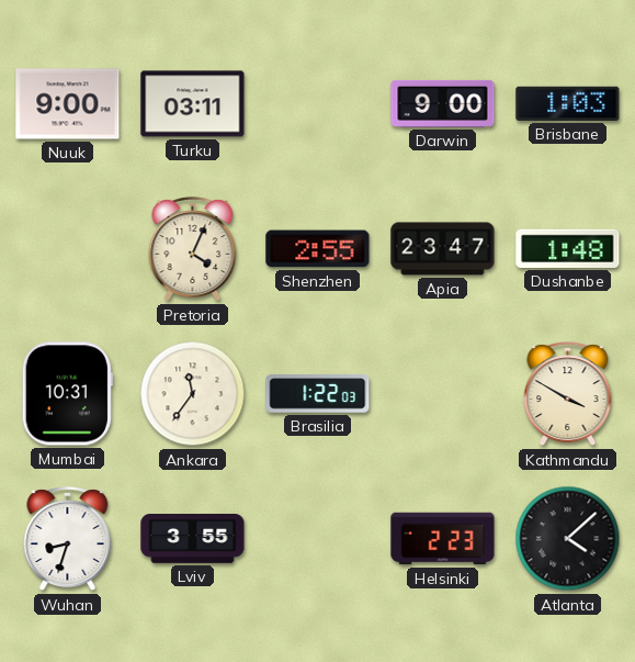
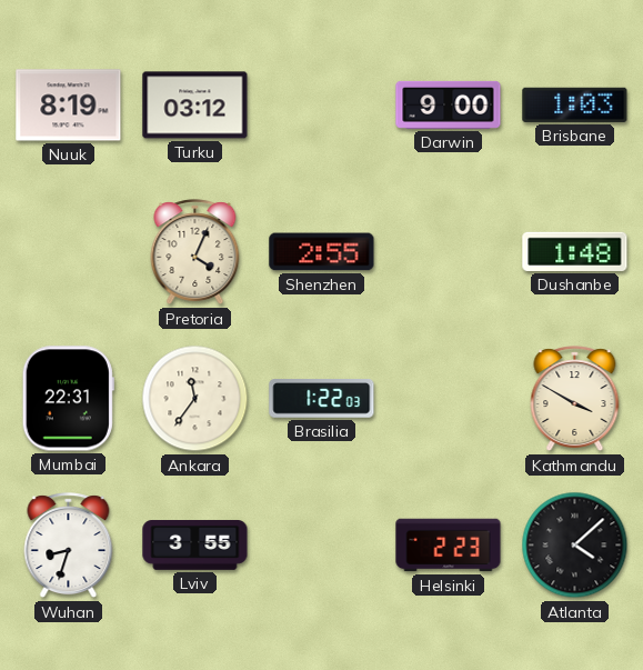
Nuuk: 9:00 -> 8:19
Turku: 03:11 -> 03:12
Apia: 23:47 -> none
Mumbai: 10:31 -> 22:31
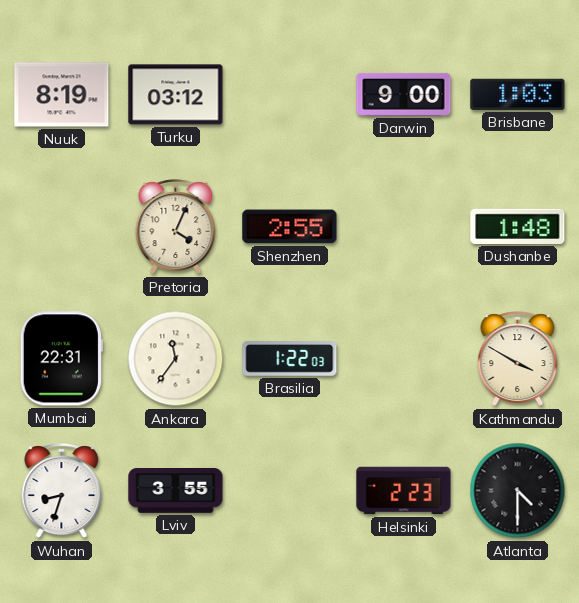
Atlanta: 4:08 -> 4:30
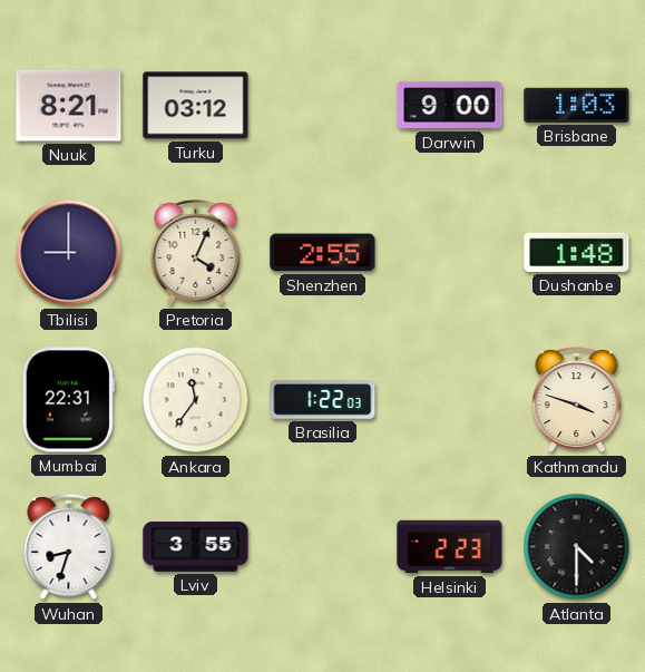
Nuuk: 8:19 -> 8:21
Tbilisi: none -> 9:00
Kathmandu: 3:50 -> 3:48
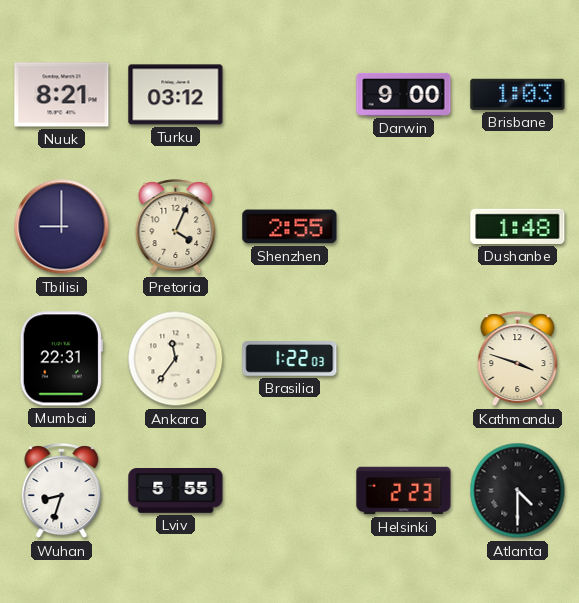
Lviv: 3:55 -> 5:55
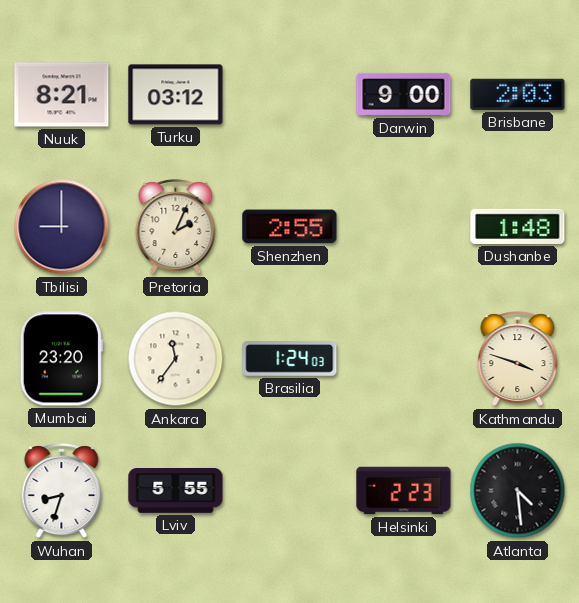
Brisbane: 1:03 -> 2:03
Pretoria: 4:04 -> 2:04
Mumbai: 22:31 -> 23:20
Brasilia: 1:22 -> 1:24
Atlanta: 4:30 -> 4:29
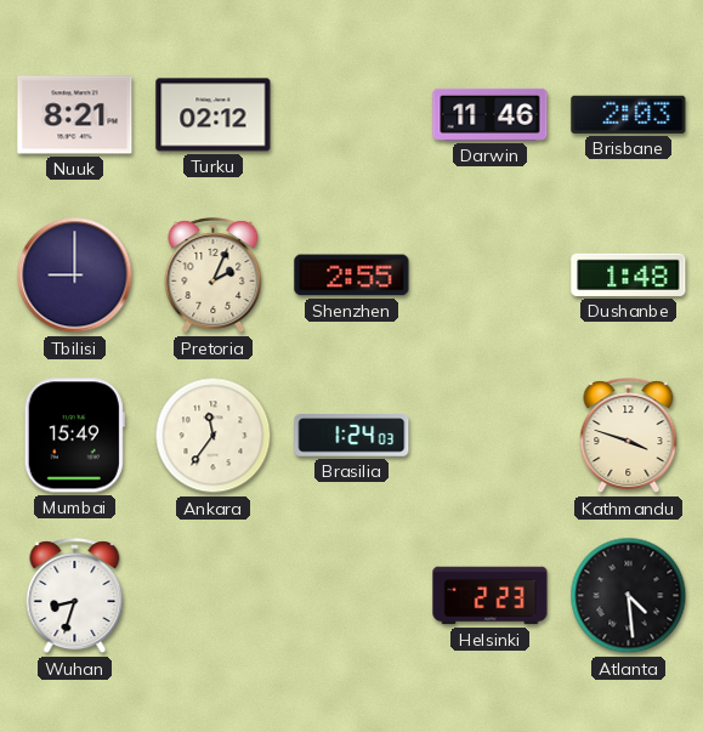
Turku: 03:12 -> 02:12
Darwin: 9:00 -> 11:46
Mumbai: 23:20 -> 15:49
Lviv: 5:55 -> none
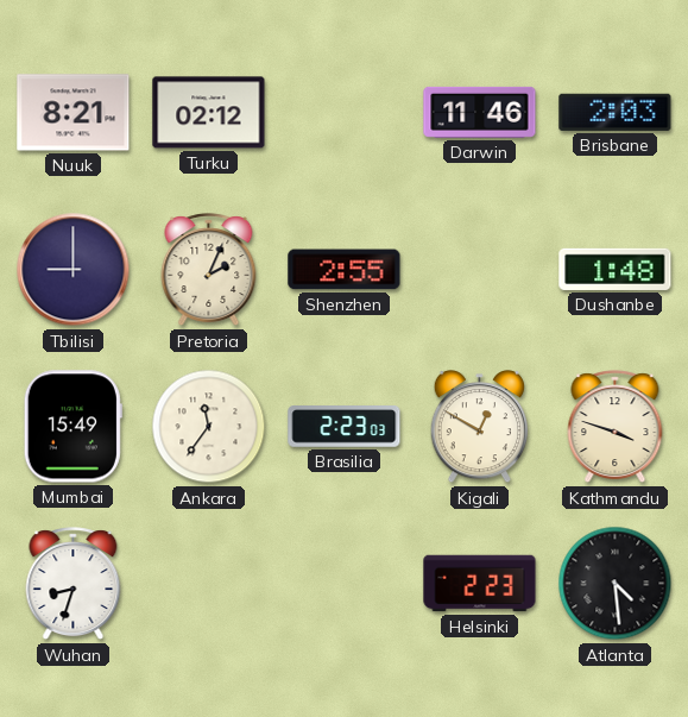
Brasilia: 1:24 -> 2:23
Kigali: none -> 12:50
